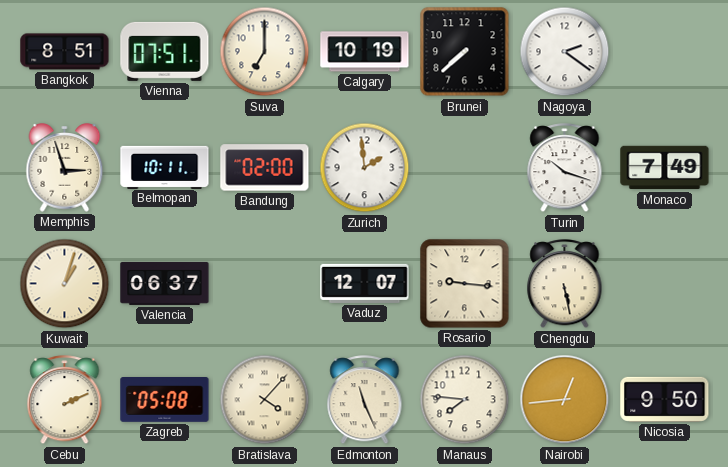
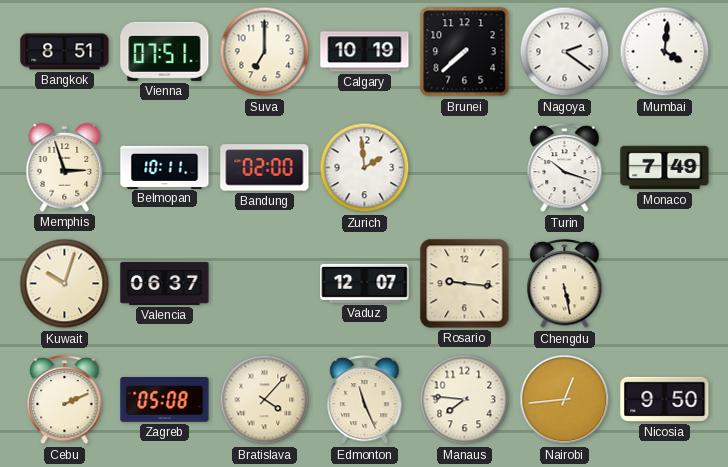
Mumbai: none -> 4:01
Kuwait: 1:03 -> 10:03
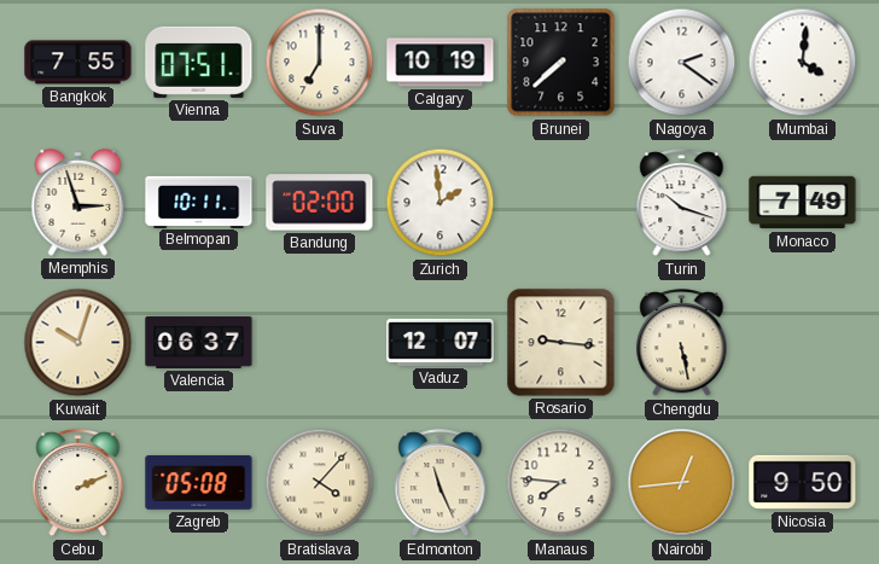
Bangkok: 8:51 -> 7:55
